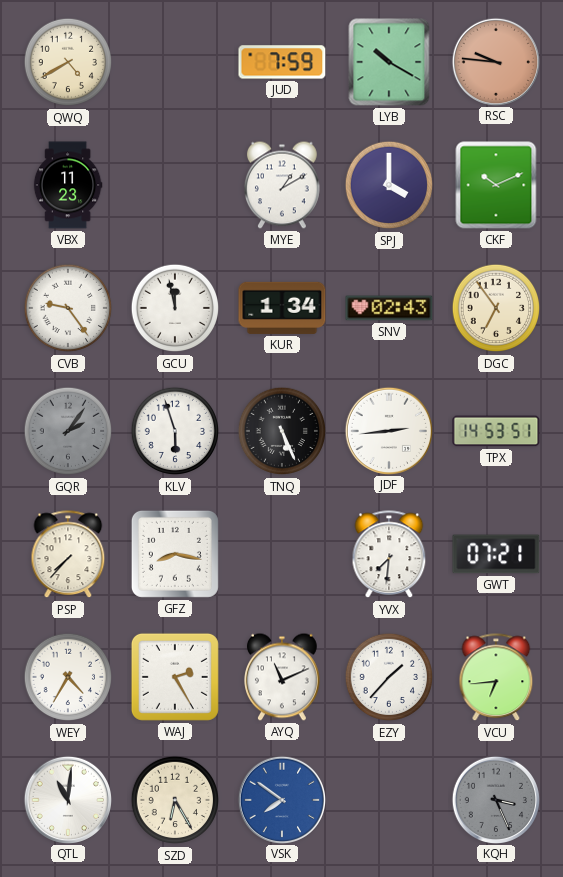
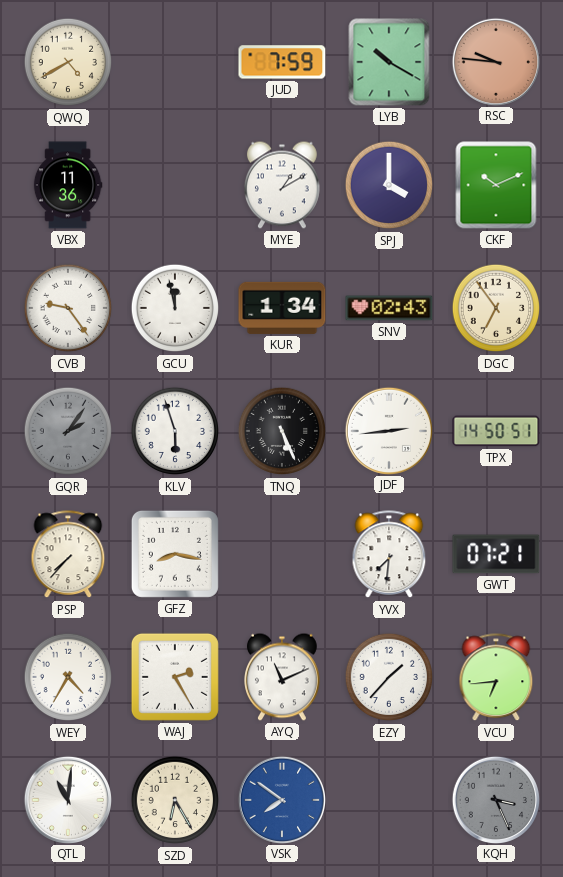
VBX: 11:23 -> 11:36
TPX: 14:53 -> 14:50
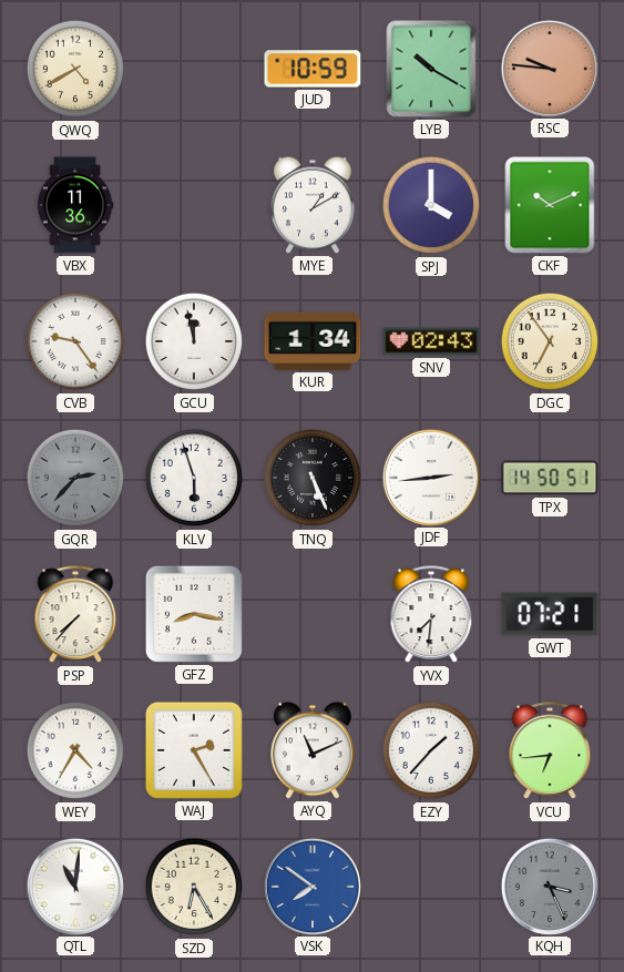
JUD: 7:59 -> 10:59
GQR: 2:06 -> 2:37
